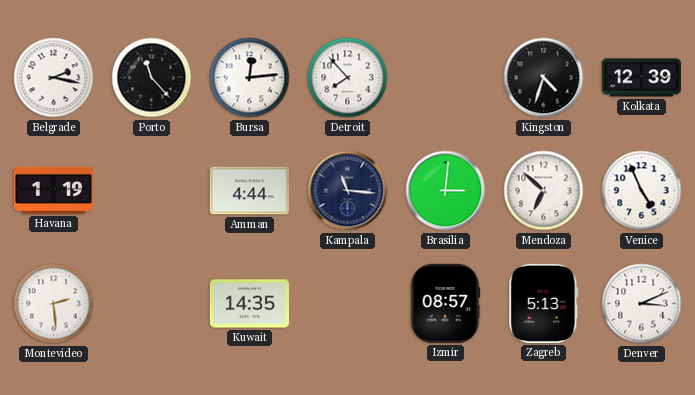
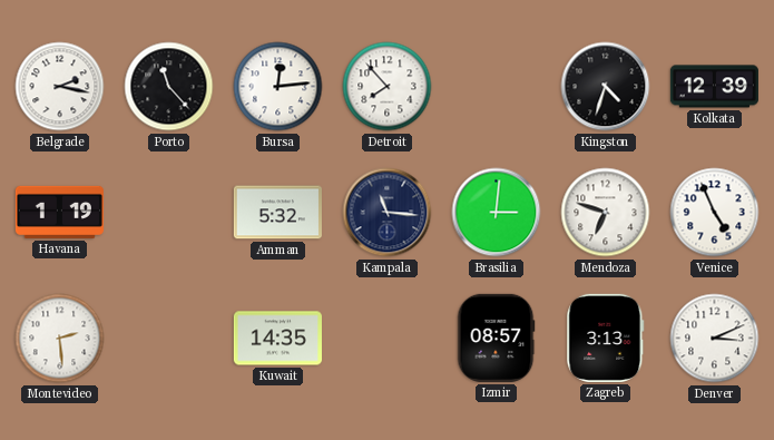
Amman: 4:44 -> 5:32
Mendoza: 6:52 -> 6:48
Zagreb: 5:13 -> 3:13
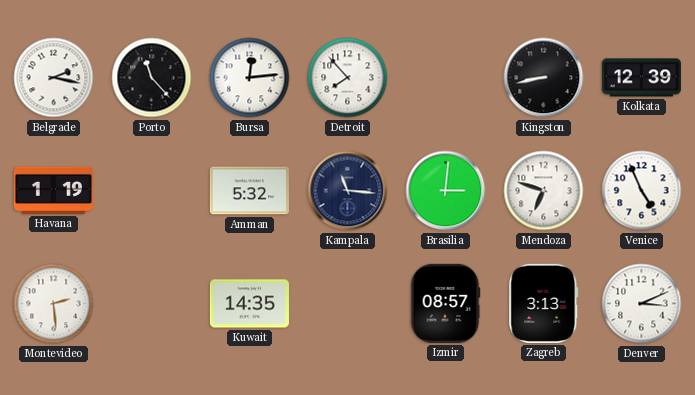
Kingston: 4:33 -> 8:43
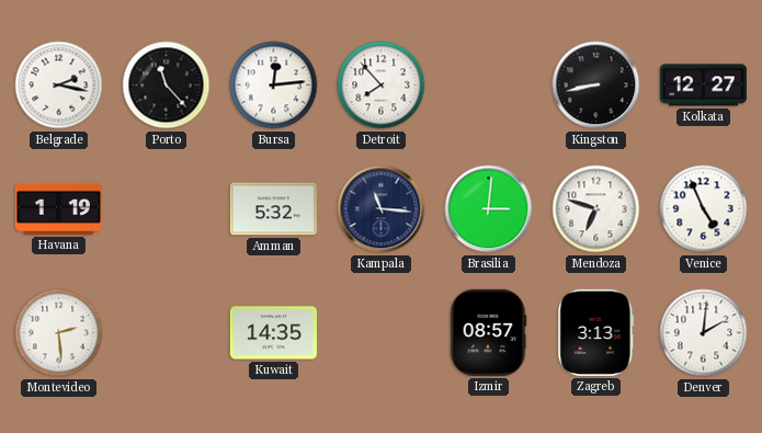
Kolkata: 12:39 -> 12:27
Denver: 3:11 -> 2:01
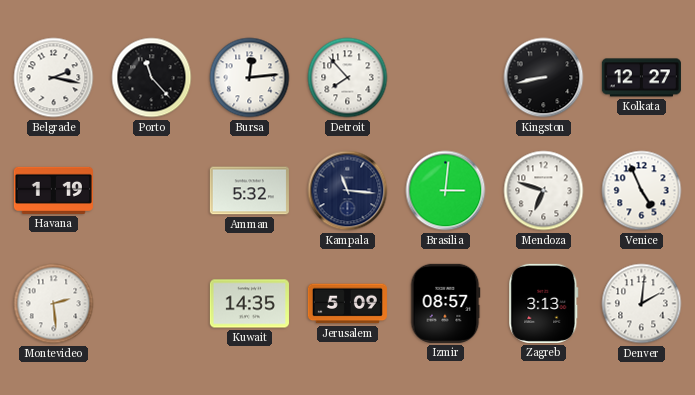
Jerusalem: none -> 5:09
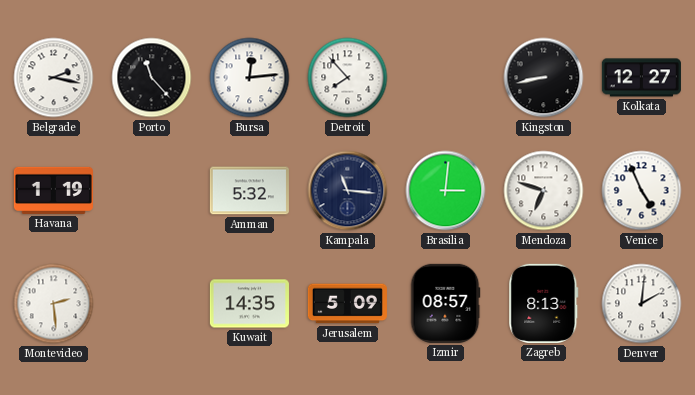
Zagreb: 3:13 -> 8:13
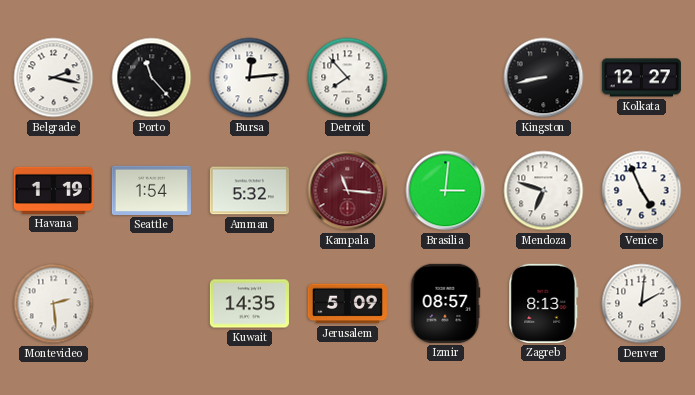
Seattle: none -> 1:54
Kampala dial: navy -> burgundy
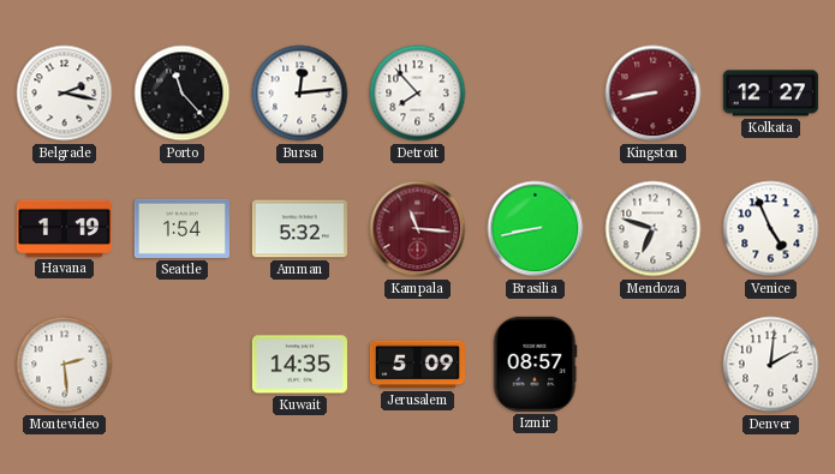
Kingston dial: black -> burgundy
Brasilia: 3:01 -> 8:43
Zagreb: 8:13 -> none
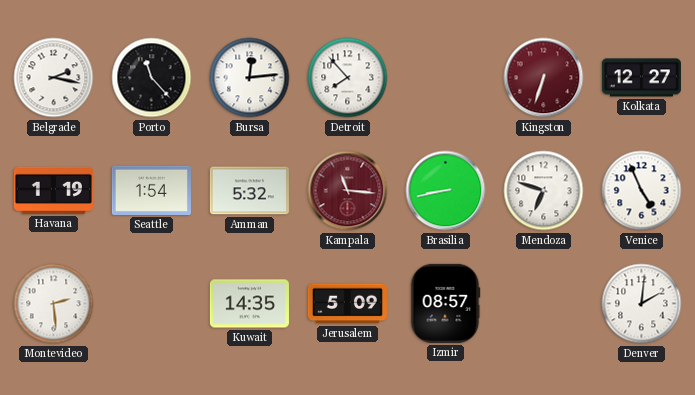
Kingston: 8:43 -> 6:33
